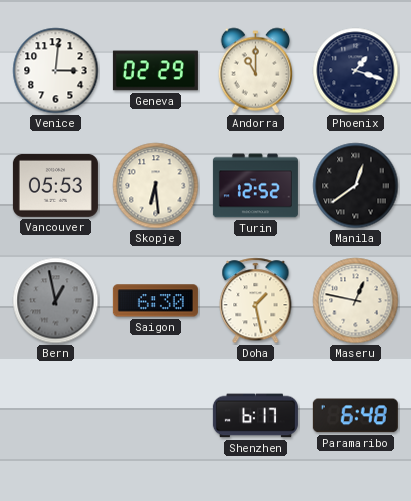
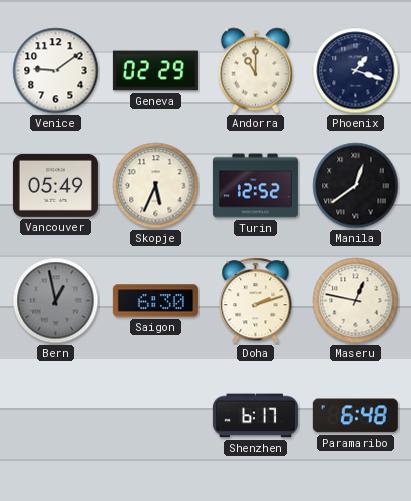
Venice: 3:01 -> 9:09
Vancouver: 05:53 -> 05:49
Skopje: 6:29 -> 5:34
Doha: 1:28 -> 2:12
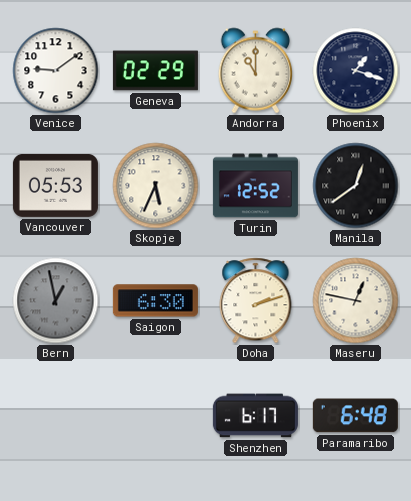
Vancouver: 05:49 -> 05:53
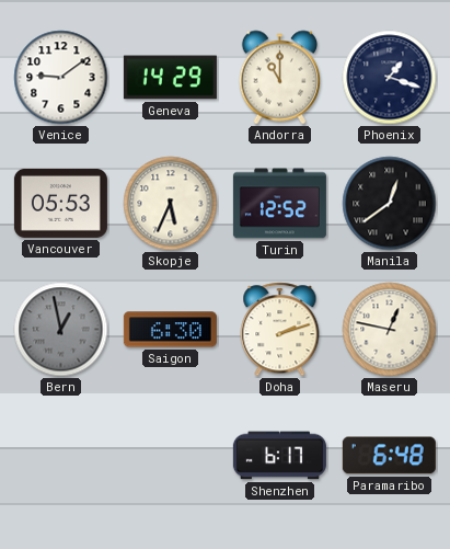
Geneva: 02:29 -> 14:29
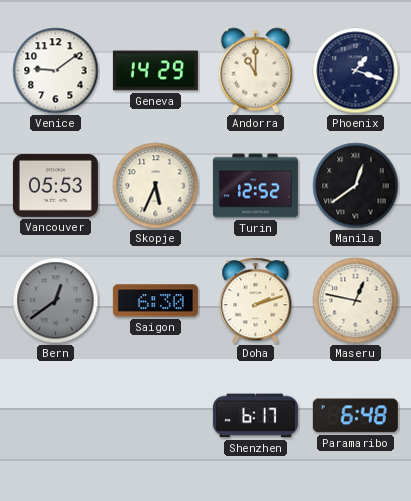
Bern: 12:58 -> 12:39
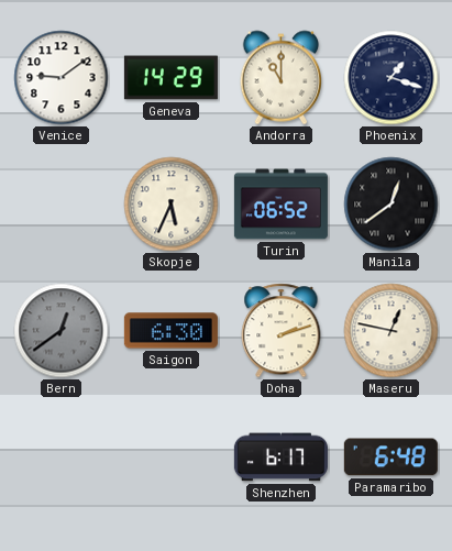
Vancouver: 05:53 -> none
Turin: 12:52 -> 06:52
